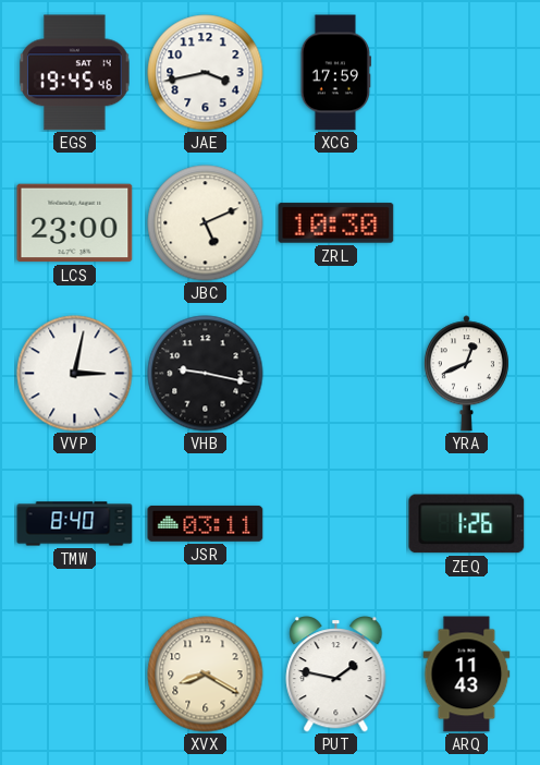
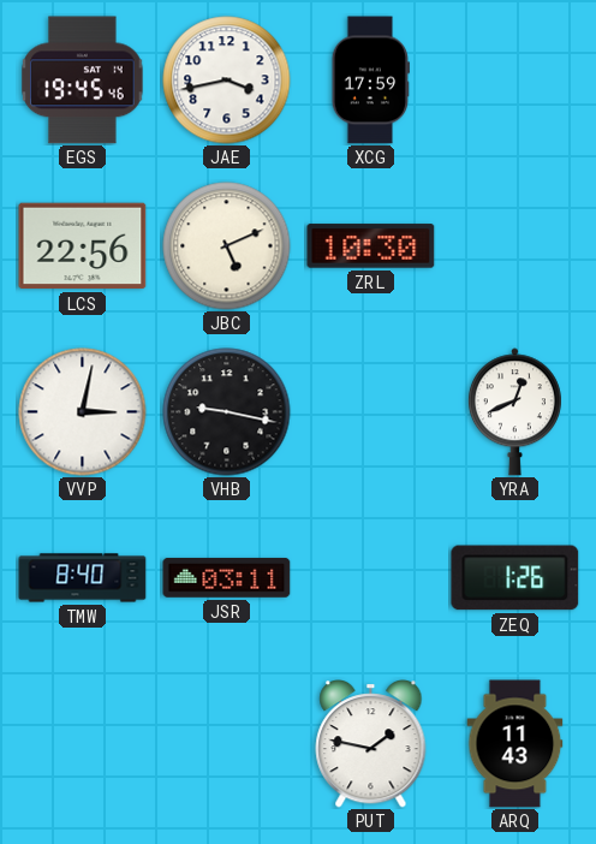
LCS: 23:00 -> 22:56
XVX: 8:20 -> none
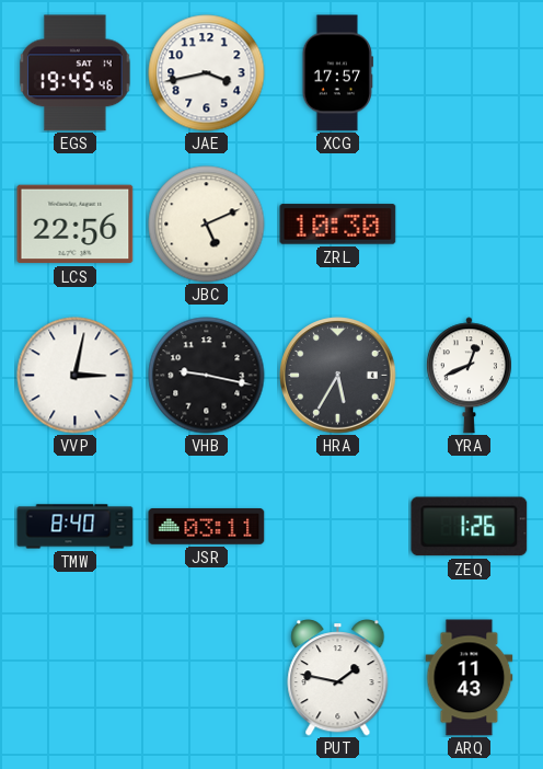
XCG: 17:59 -> 17:57
HRA: none -> 5:35
